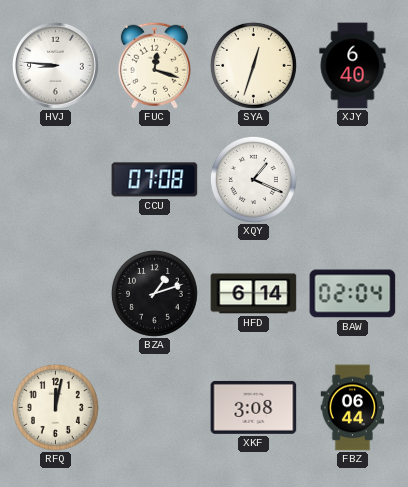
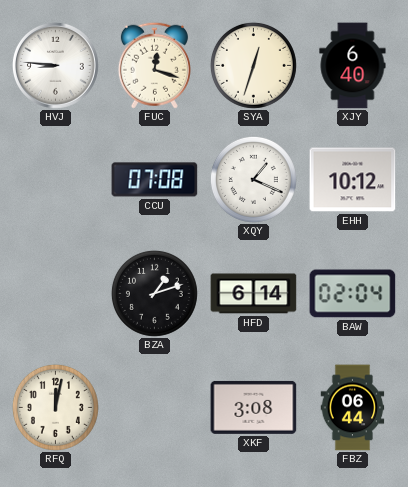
EHH: none -> 10:12
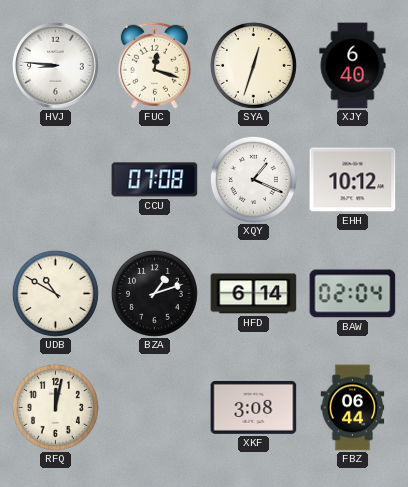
UDB: none -> 10:50
